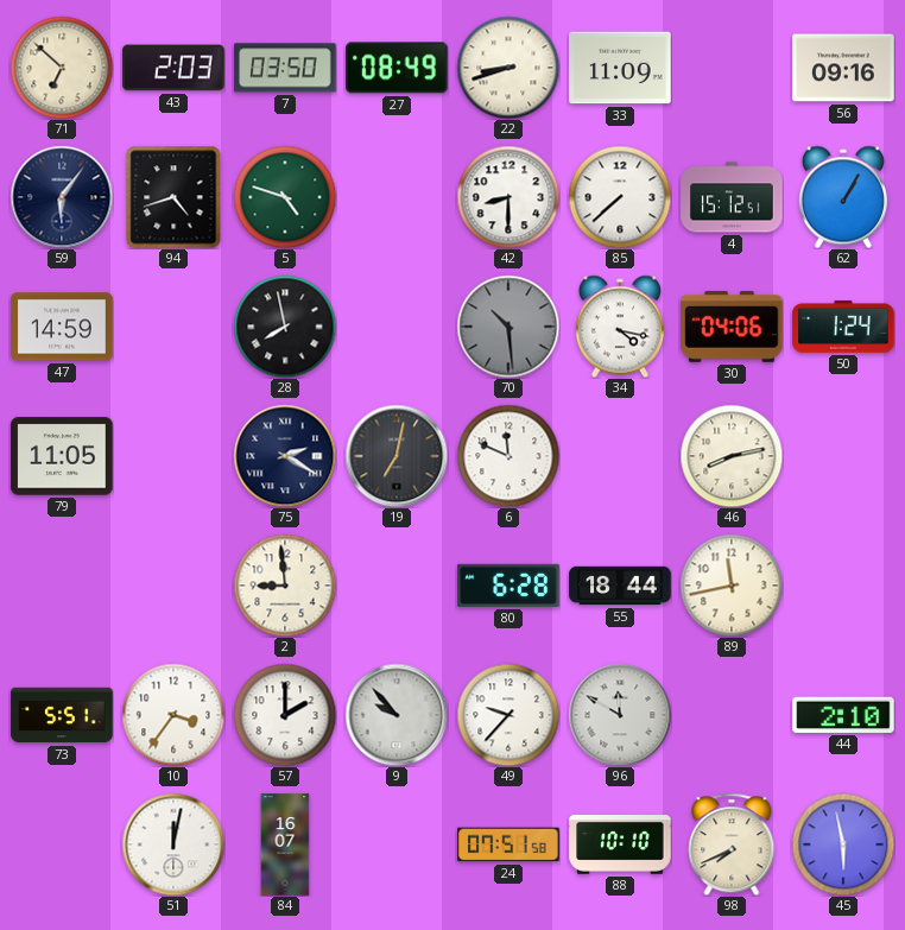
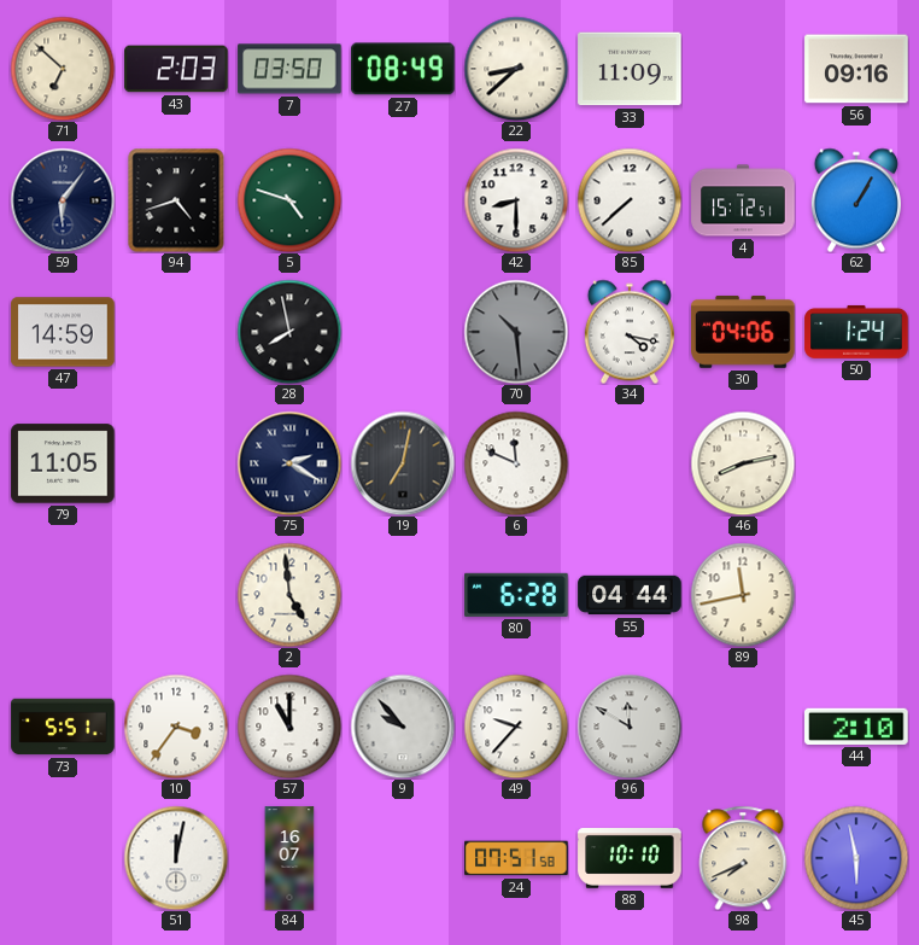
22: 8:42 -> 8:38
2: 8:59 -> 4:59
55: 18:44 -> 04:44
57: 2:00 -> 11:00
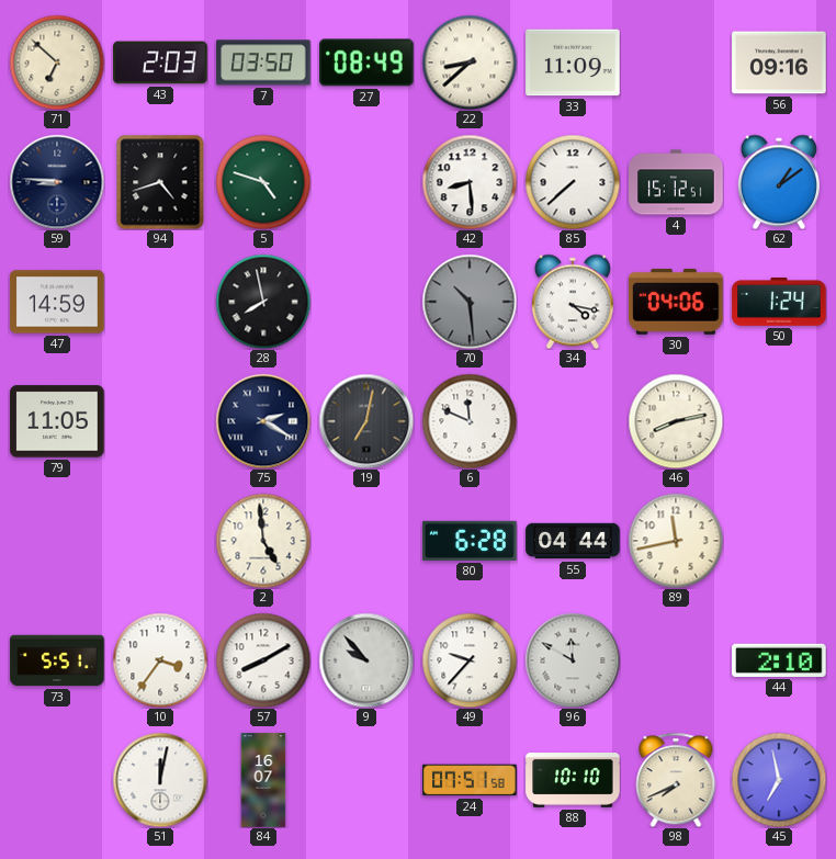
59: 6:06 -> 8:46
42: 8:30 -> 8:29
62: 1:05 -> 1:09
57: 11:00 -> 8:10
45: 5:58 -> 6:58
